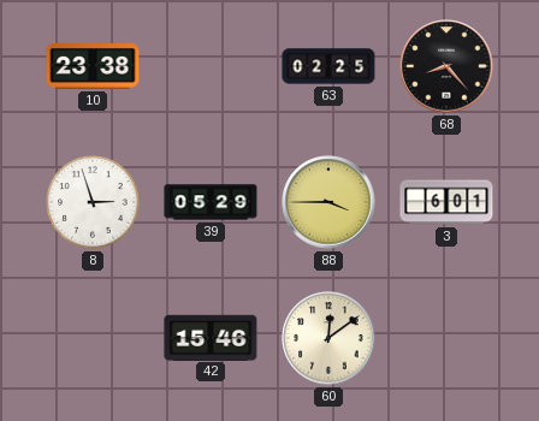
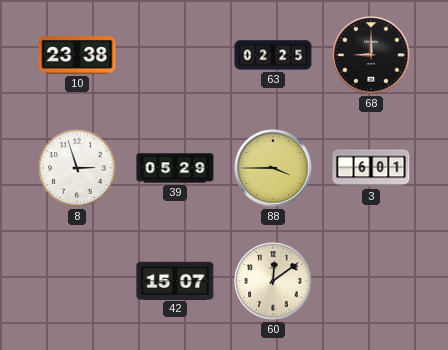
68: 8:23 -> 9:00
42: 15:46 -> 15:07
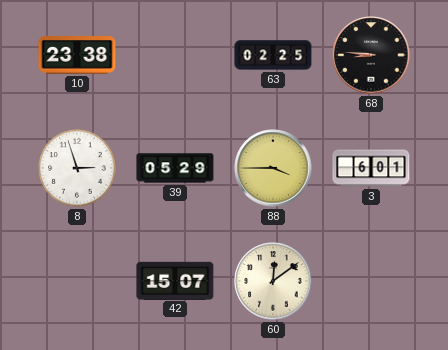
68: 9:00 -> 8:46
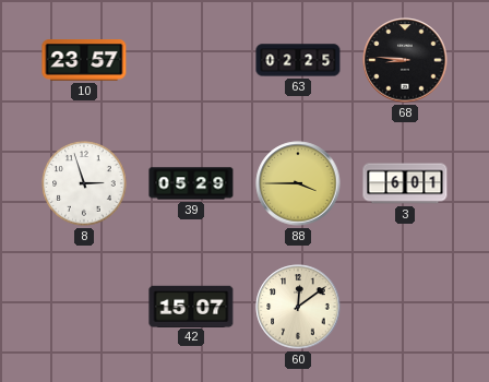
10: 23:38 -> 23:57
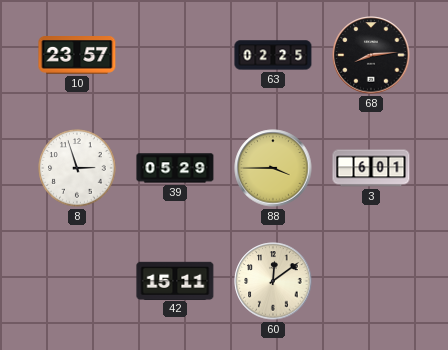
68: 8:46 -> 8:14
42: 15:07 -> 15:11
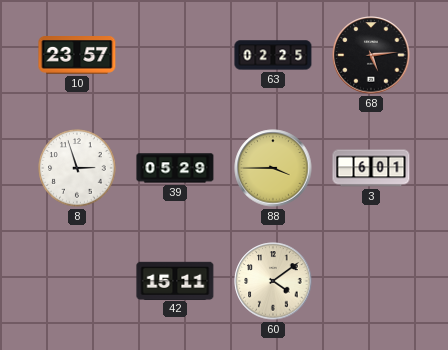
68: 8:14 -> 5:14
60: 12:09 -> 4:09
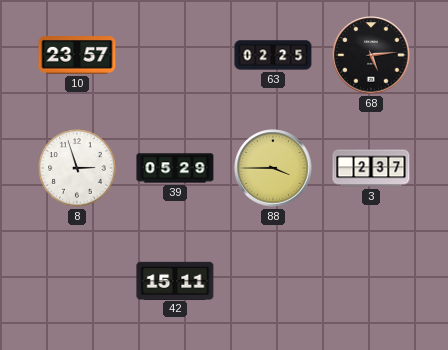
3: 6:01 -> 2:37
60: 4:09 -> none
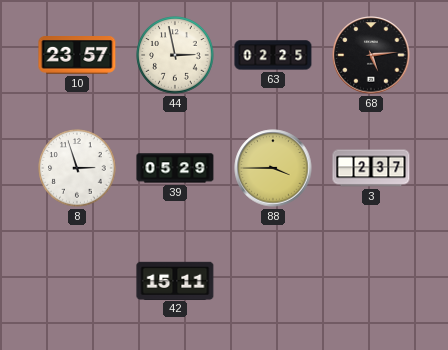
44: none -> 2:58
